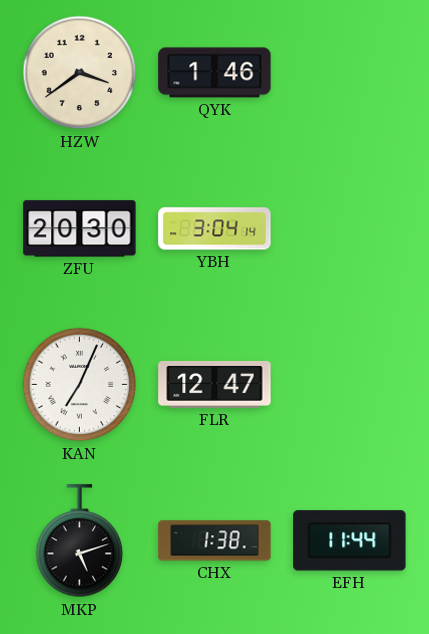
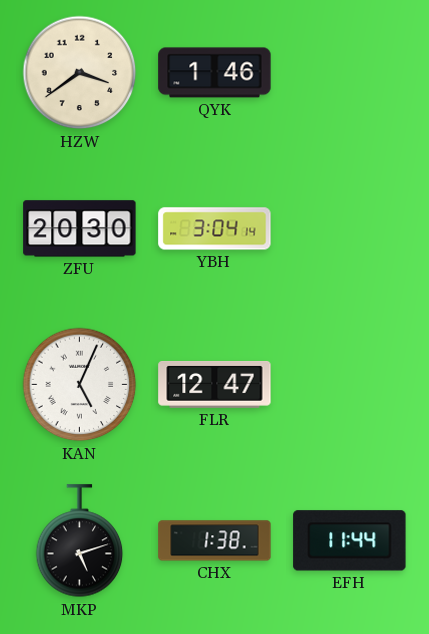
KAN: 7:04 -> 5:04
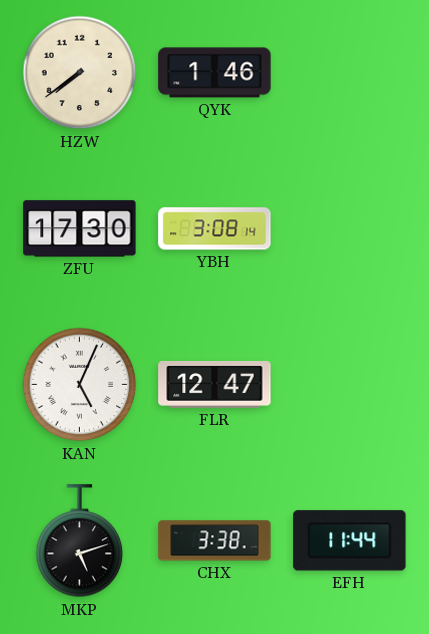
HZW: 3:39 -> 7:39
ZFU: 20:30 -> 17:30
YBH: 3:04 -> 3:08
CHX: 1:38 -> 3:38
